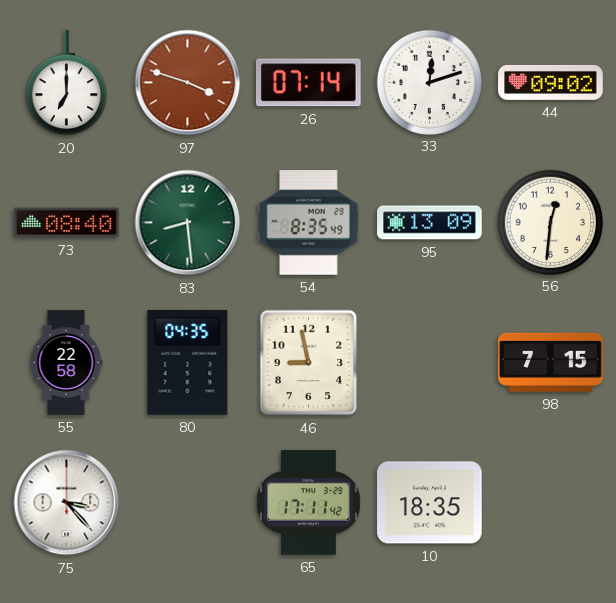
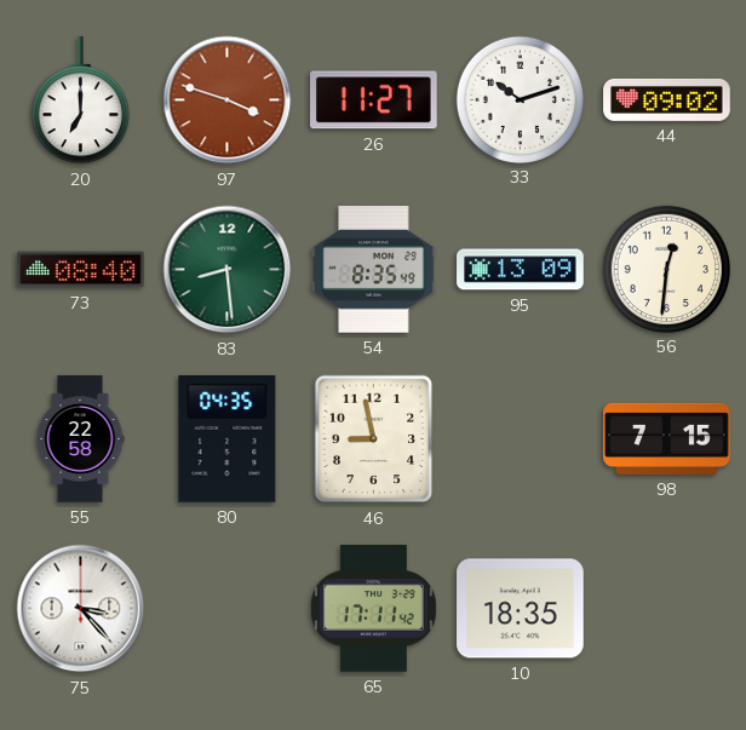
26: 07:14 -> 11:27
33: 12:12 -> 10:12
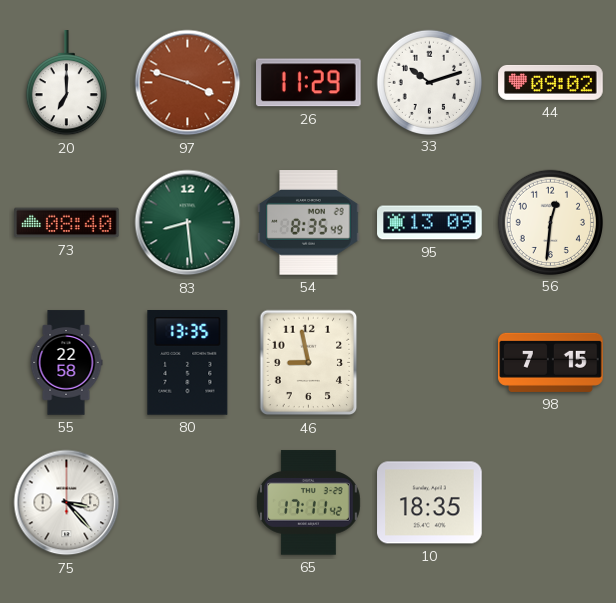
26: 11:27 -> 11:29
80: 04:35 -> 13:35
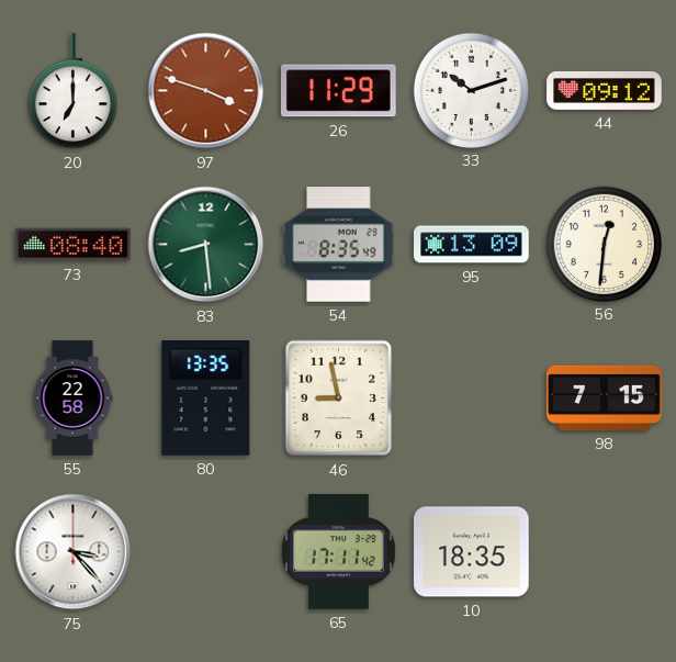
44: 09:02 -> 09:12
